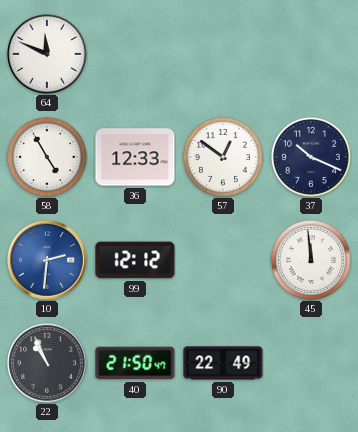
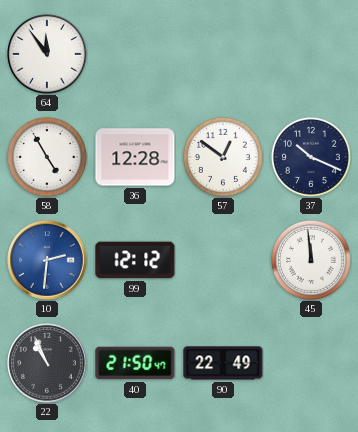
64: 11:49 -> 11:54
36: 12:33 -> 12:28
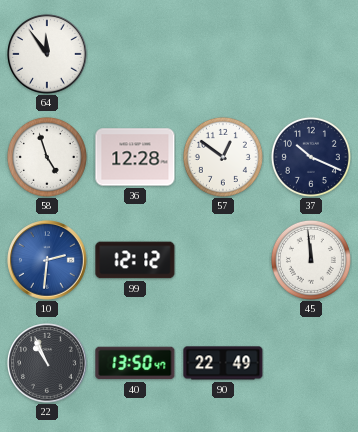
58: 4:55 -> 4:57
40: 21:50 -> 13:50
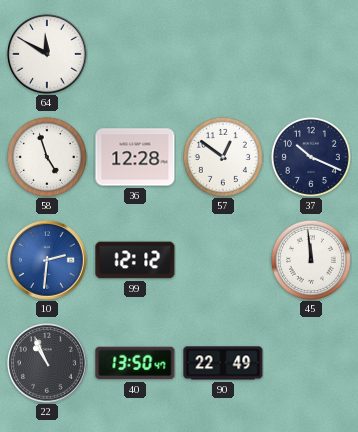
64: 11:54 -> 11:50
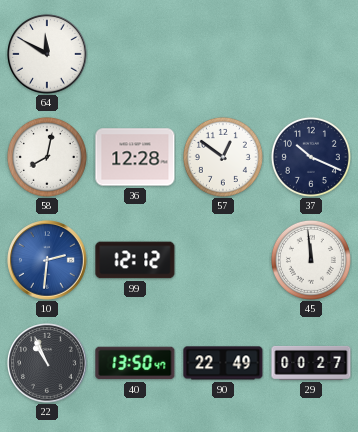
58: 4:57 -> 8:02
29: none -> 00:27
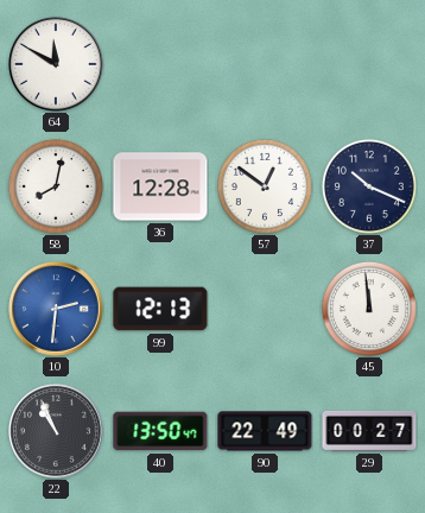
99: 12:12 -> 12:13
